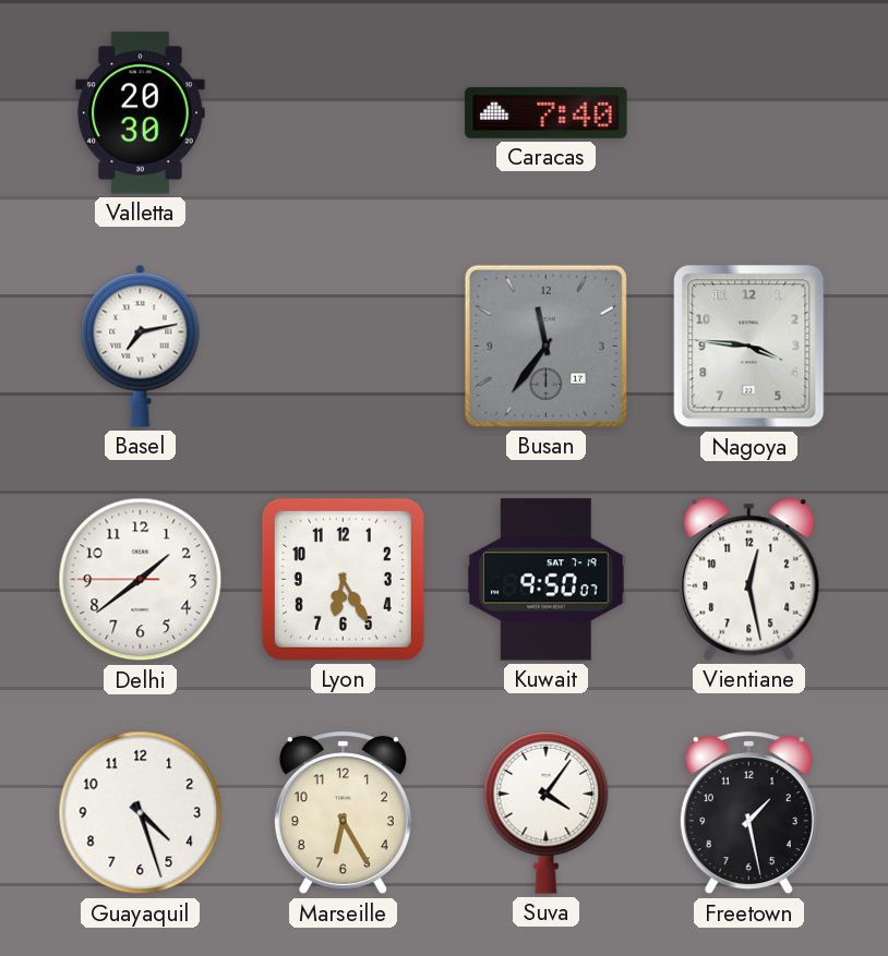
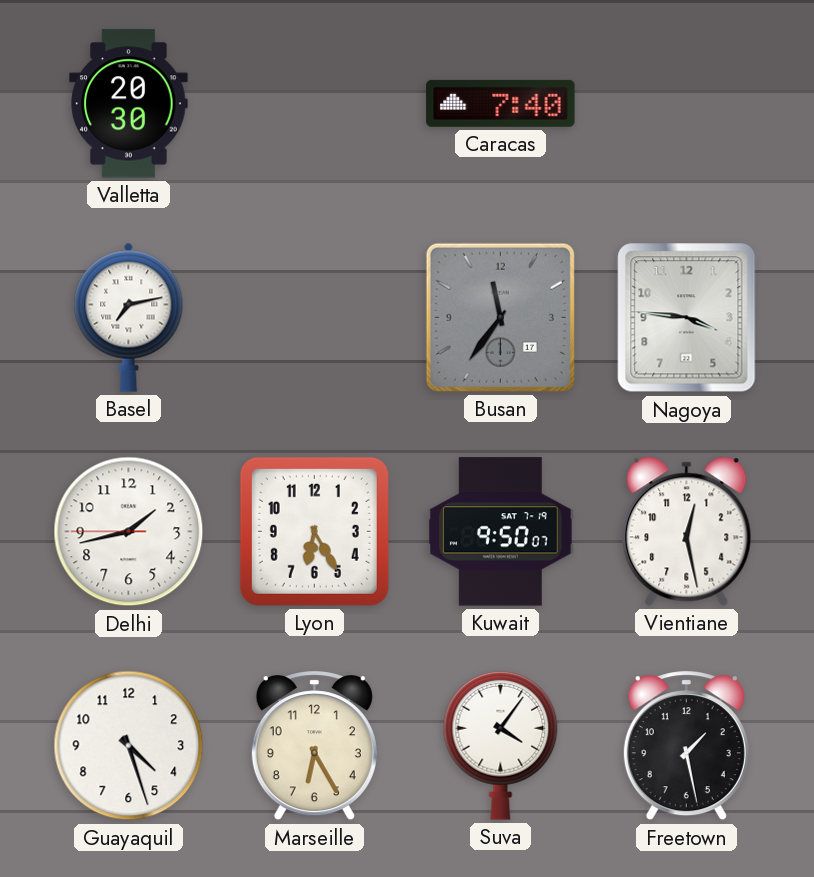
Delhi: 1:38 -> 1:42
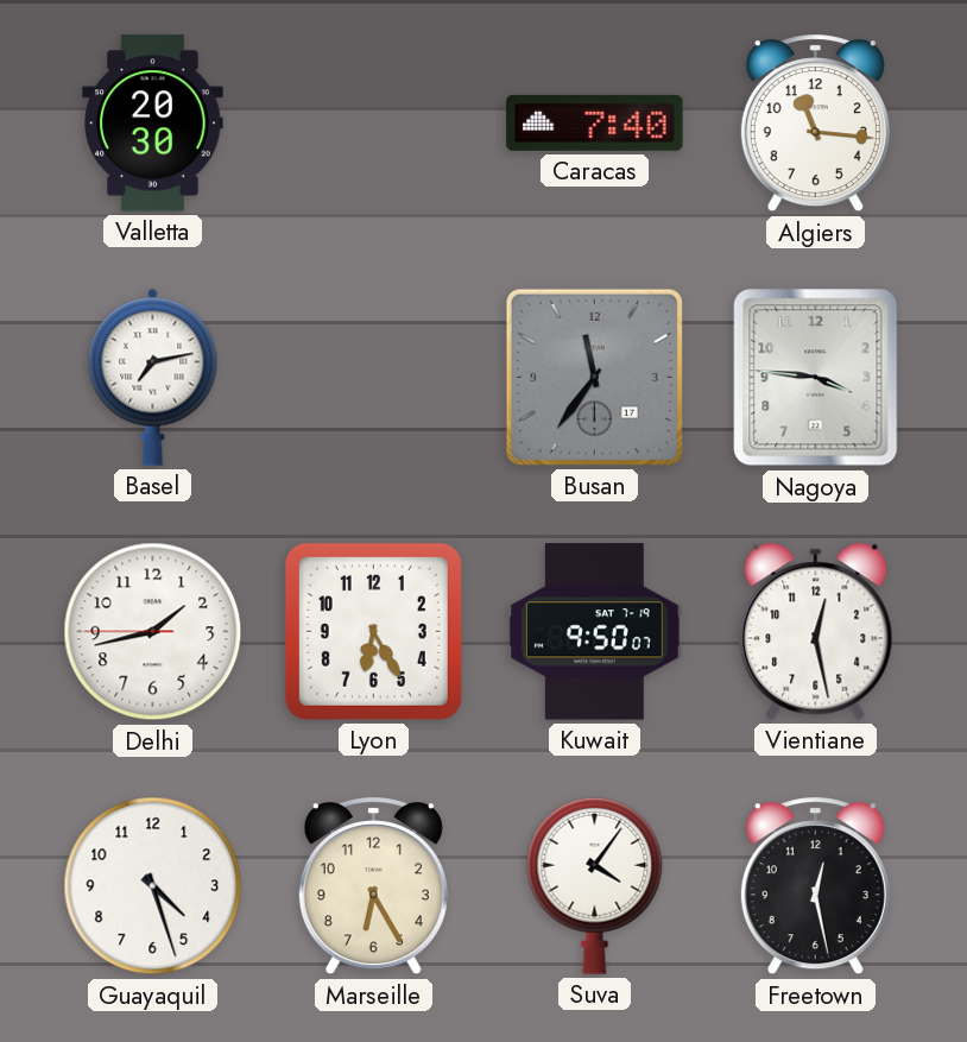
Algiers: none -> 11:16
Freetown: 1:28 -> 12:28
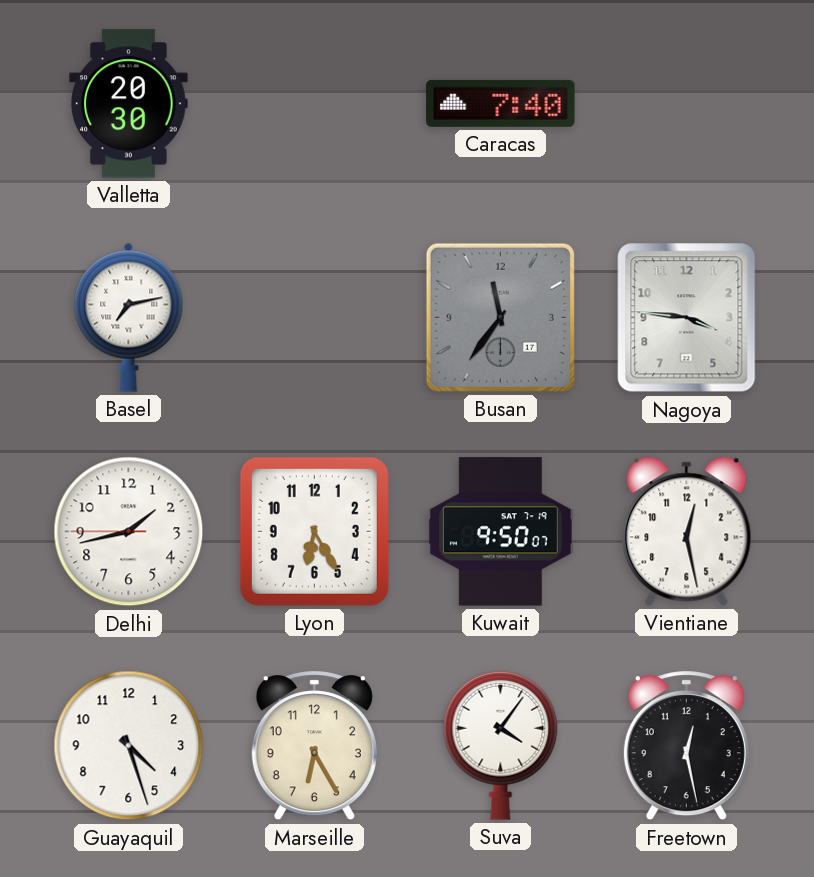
Algiers: 11:16 -> none
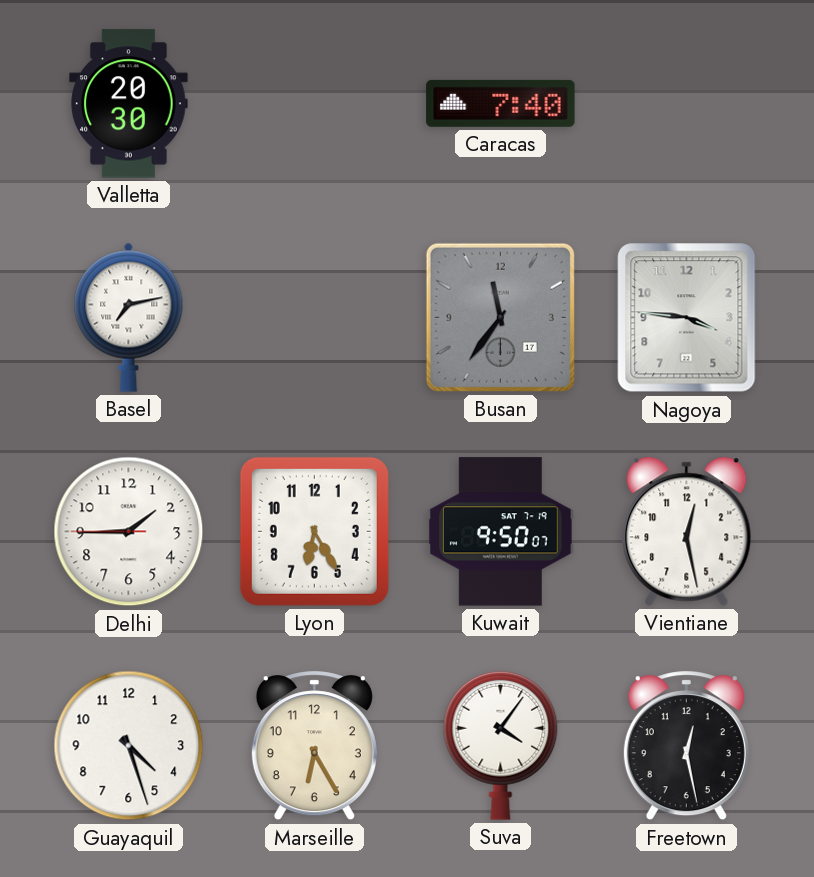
Delhi: 1:42 -> 1:44
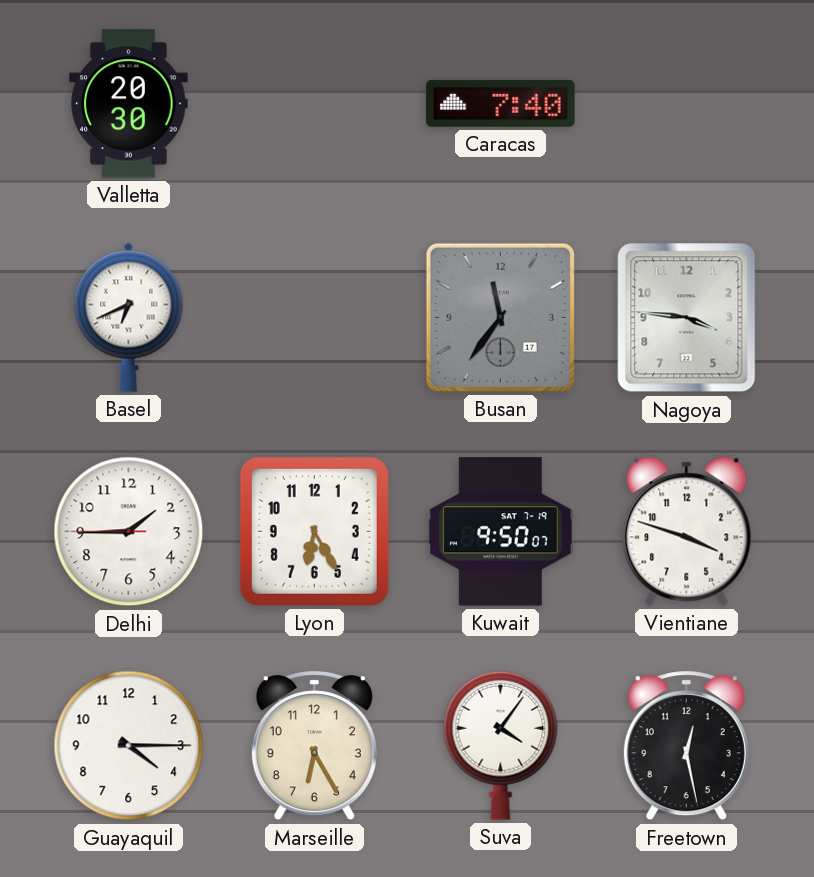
Basel: 7:13 -> 6:41
Vientiane: 12:28 -> 3:48
Guayaquil: 4:27 -> 4:15
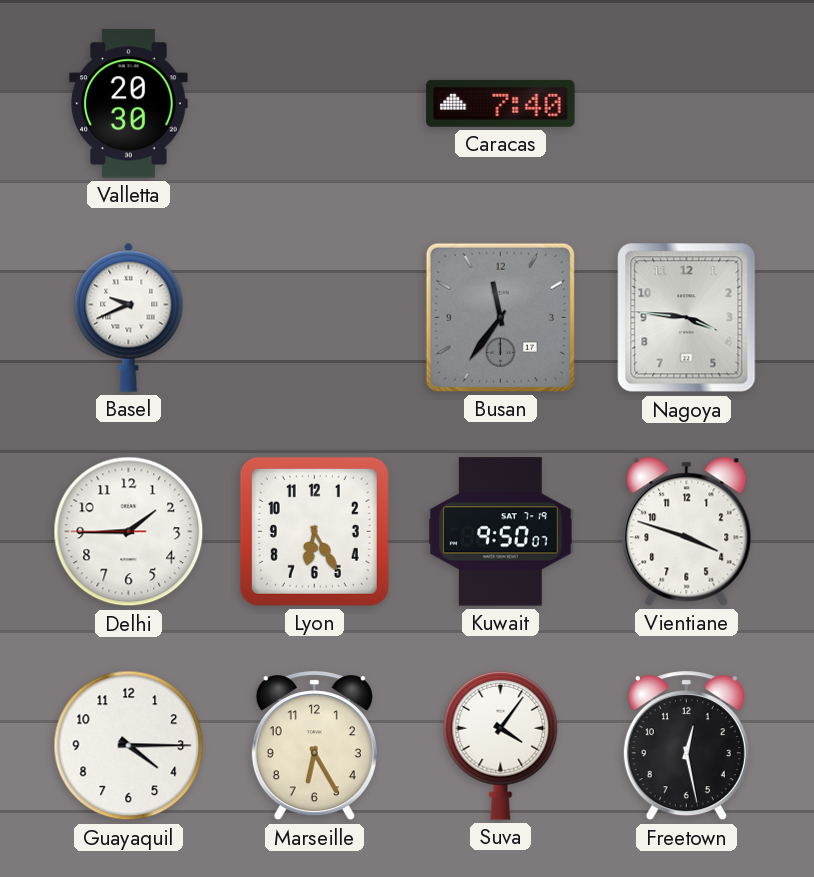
Basel: 6:41 -> 9:41
